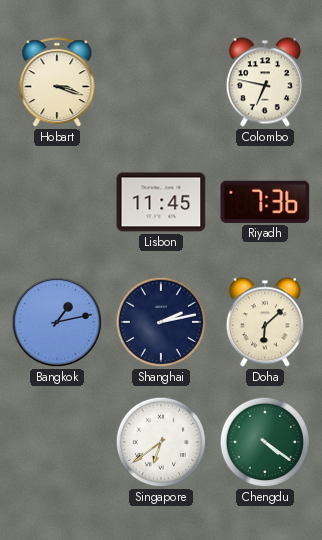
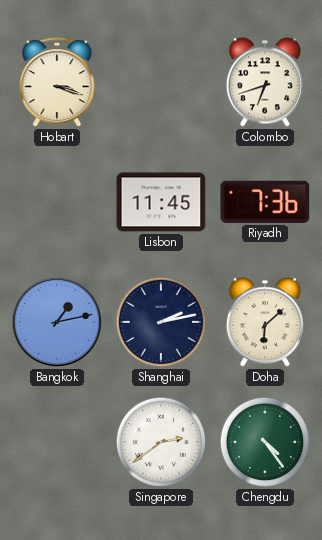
Colombo: 6:47 -> 6:42
Singapore: 6:39 -> 2:39
Chengdu: 4:21 -> 4:24
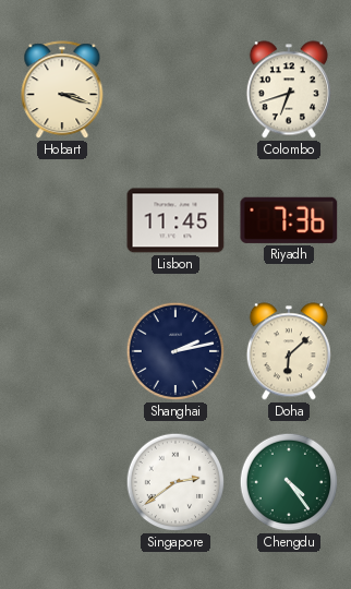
Bangkok: 1:13 -> none
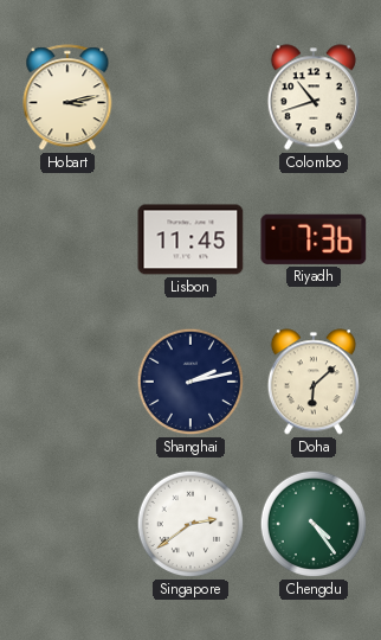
Hobart: 3:18 -> 3:13
Colombo: 6:42 -> 10:42
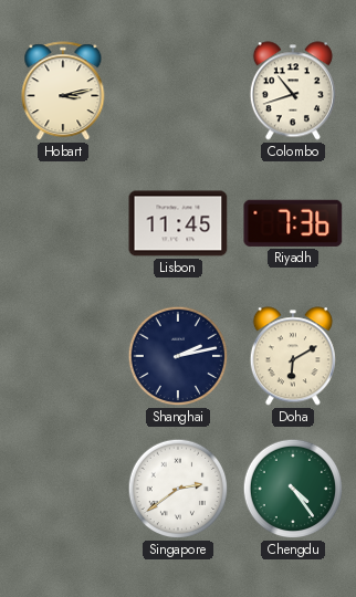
Doha: 6:08 -> 6:10
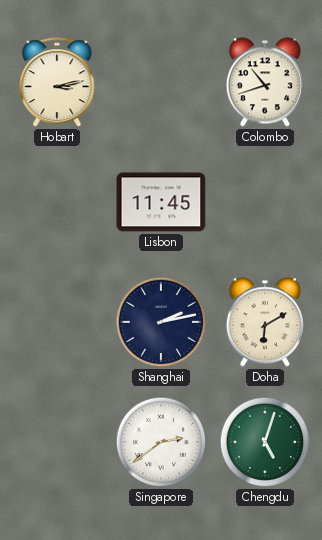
Riyadh: 7:36 -> none
Chengdu: 4:24 -> 5:03
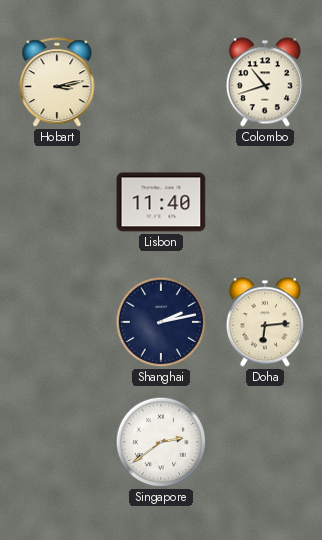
Lisbon: 11:45 -> 11:40
Doha: 6:10 -> 6:14
Chengdu: 5:03 -> none
